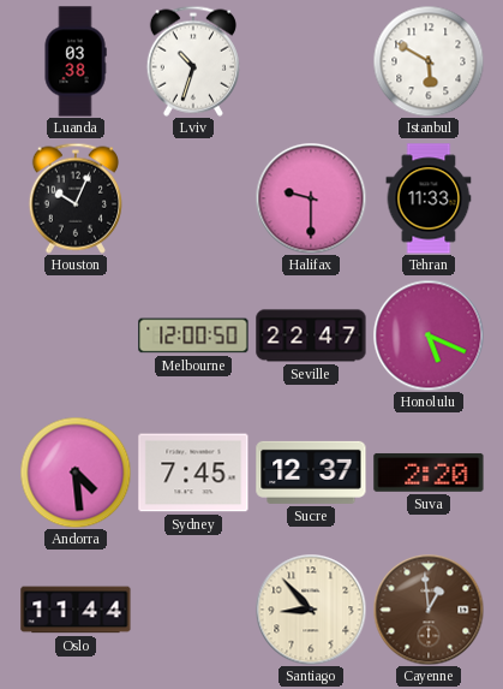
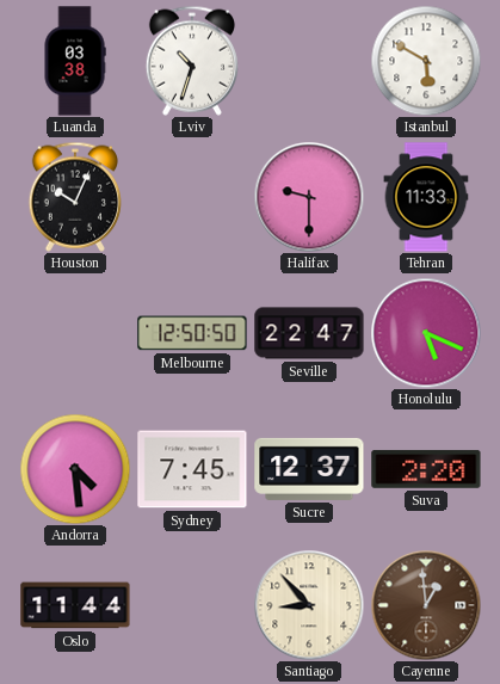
Melbourne: 12:00 -> 12:50
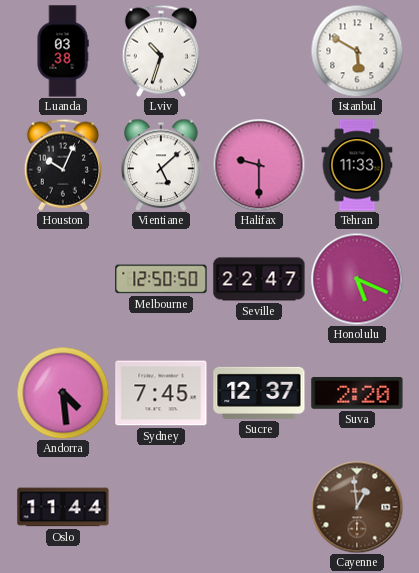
Vientiane: none -> 5:08
Santiago: 8:53 -> none
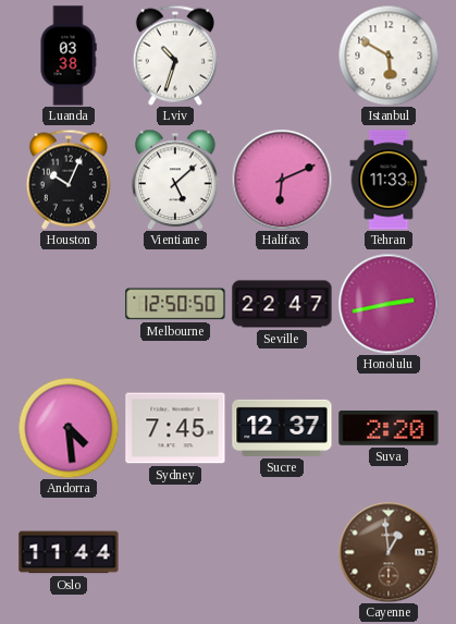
Halifax: 9:30 -> 6:11
Honolulu: 5:19 -> 2:43
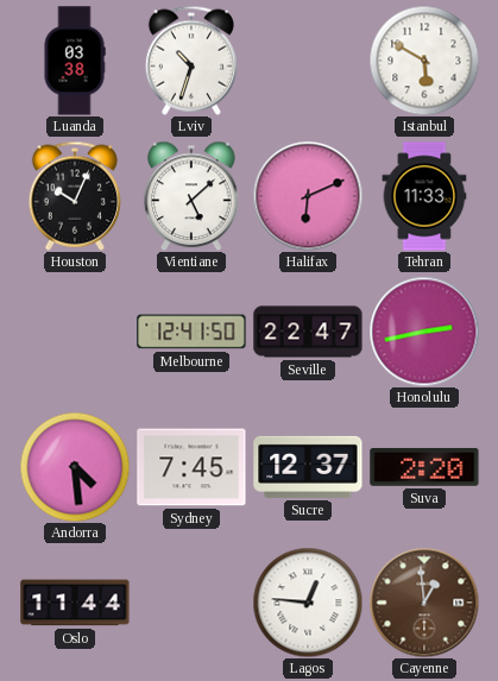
Melbourne: 12:50 -> 12:41
Lagos: none -> 12:46
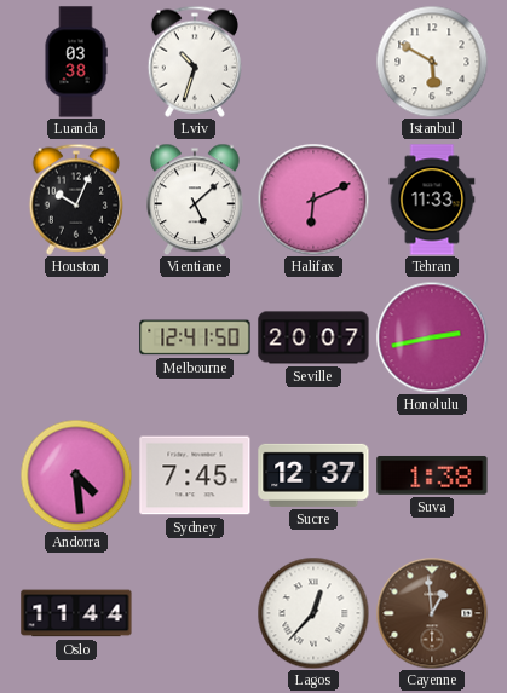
Seville: 22:47 -> 20:07
Suva: 2:20 -> 1:38
Lagos: 12:46 -> 12:37
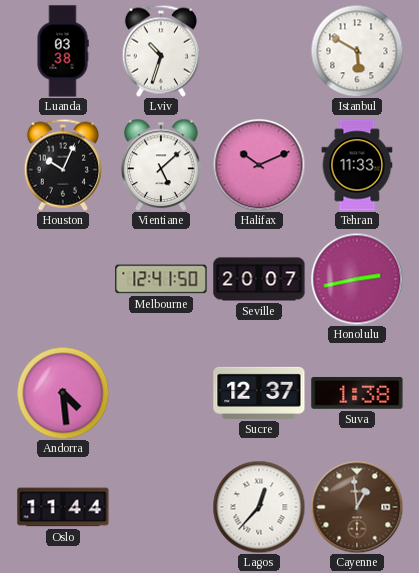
Halifax: 6:11 -> 10:11
Sydney: 7:45 -> none
